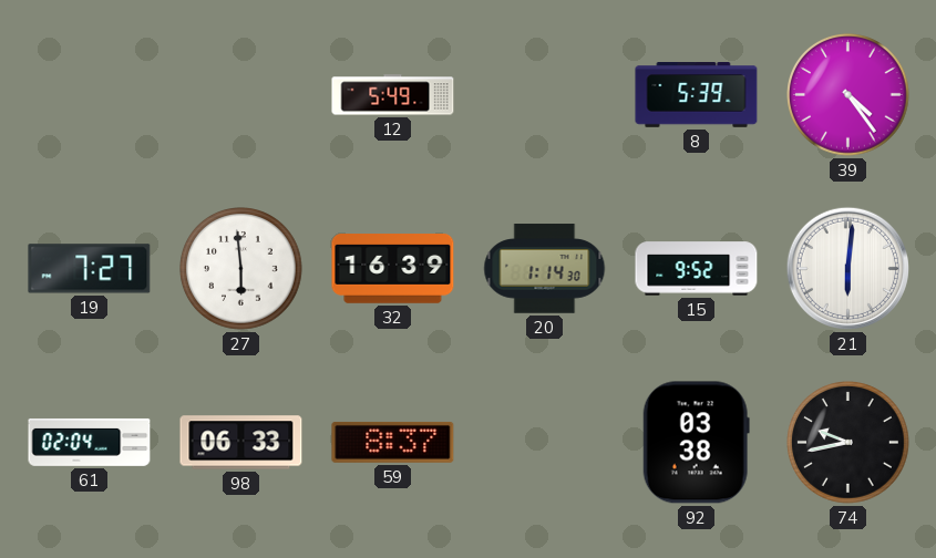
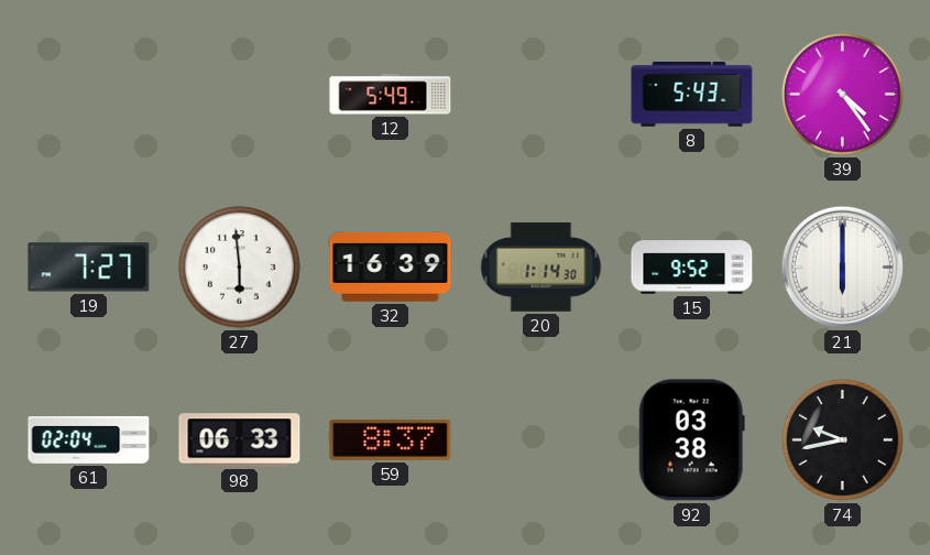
8: 5:39 -> 5:43
21: 6:01 -> 6:00
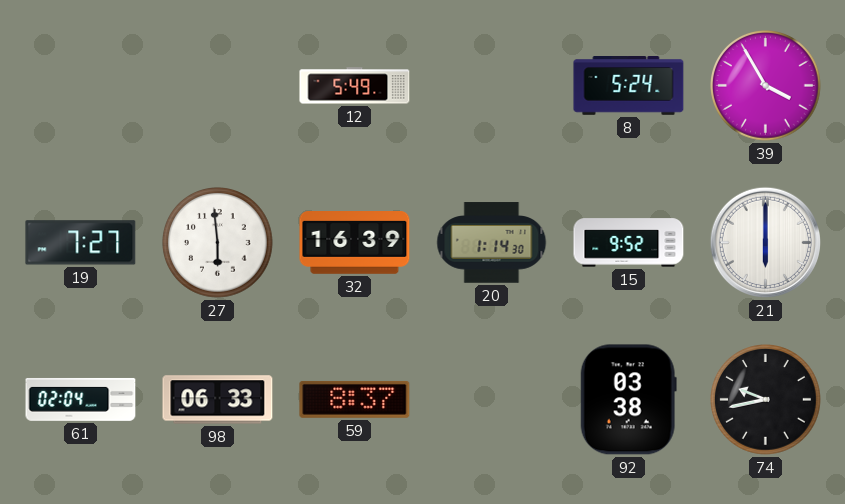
8: 5:43 -> 5:24
39: 4:24 -> 3:55
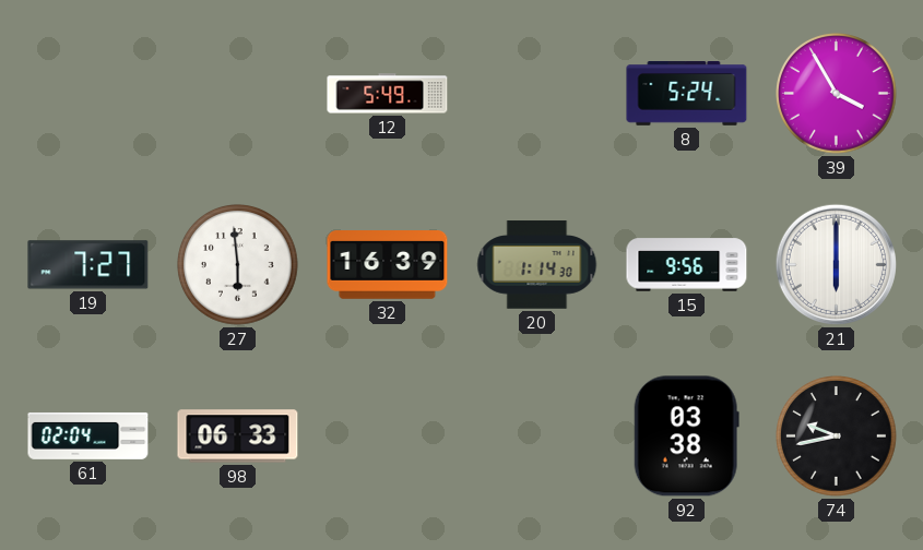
15: 9:52 -> 9:56
59: 8:37 -> none
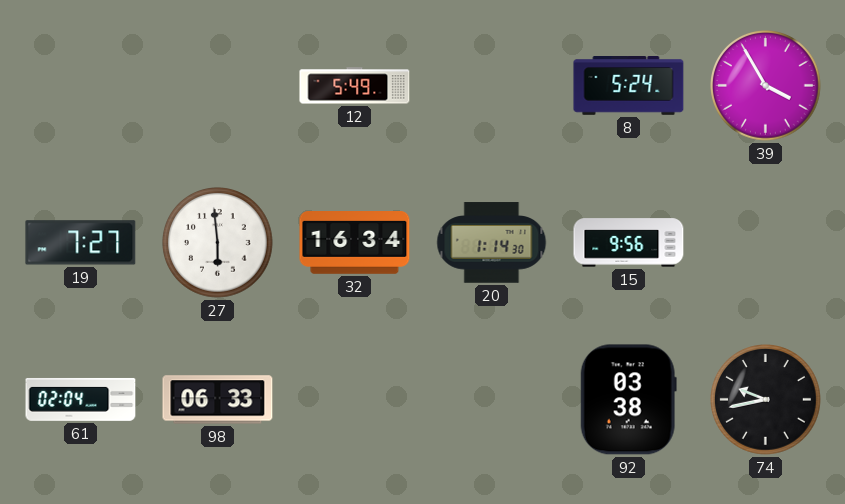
32: 16:39 -> 16:34
21: 6:00 -> none
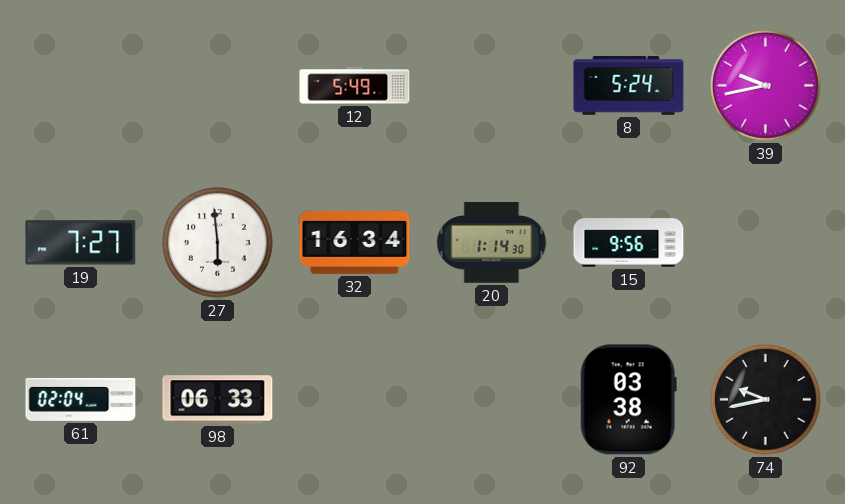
39: 3:55 -> 9:43
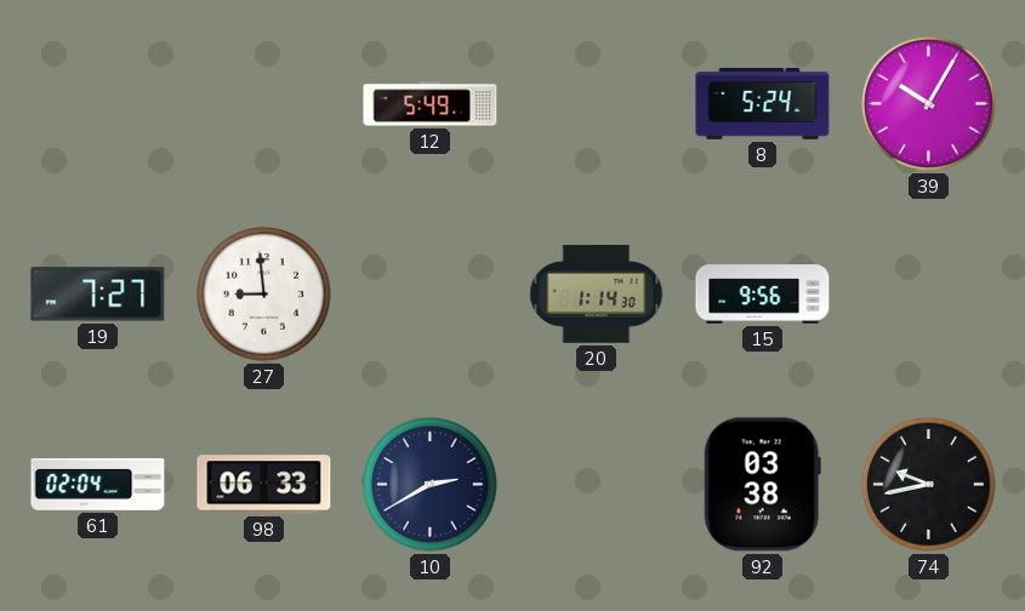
39: 9:43 -> 10:05
27: 5:59 -> 8:59
32: 16:34 -> none
10: none -> 2:40
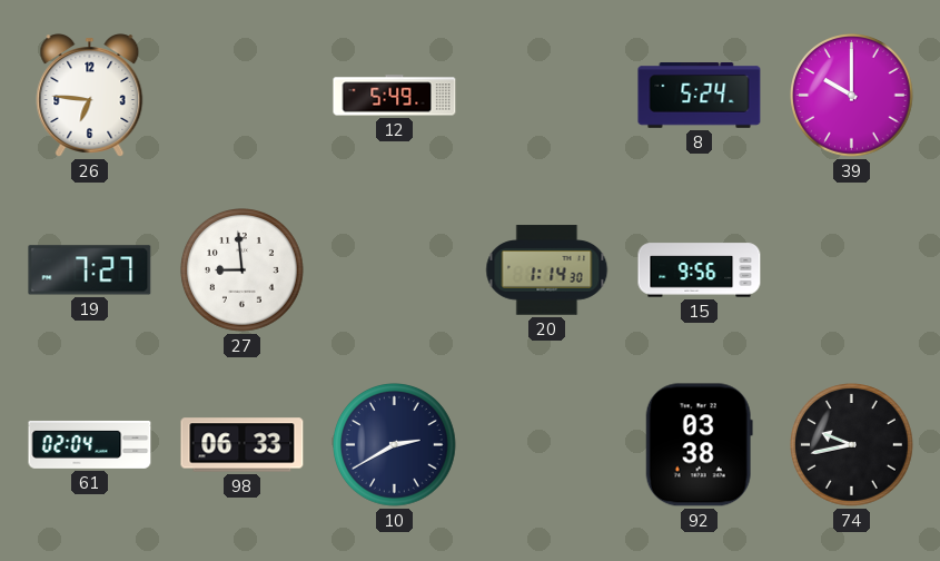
26: none -> 6:46
39: 10:05 -> 10:00
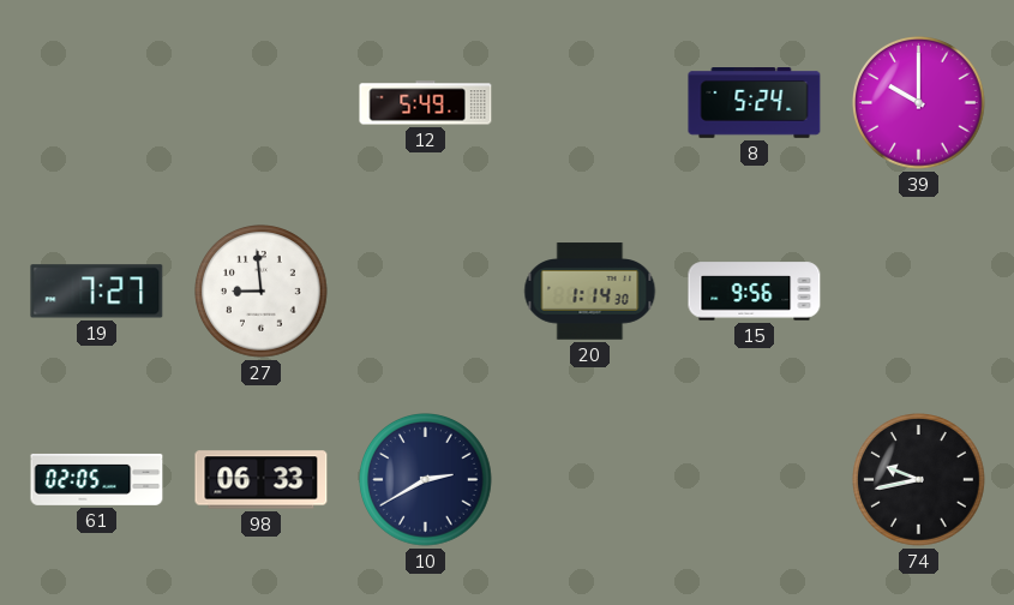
26: 6:46 -> none
61: 02:04 -> 02:05
92: 03:38 -> none
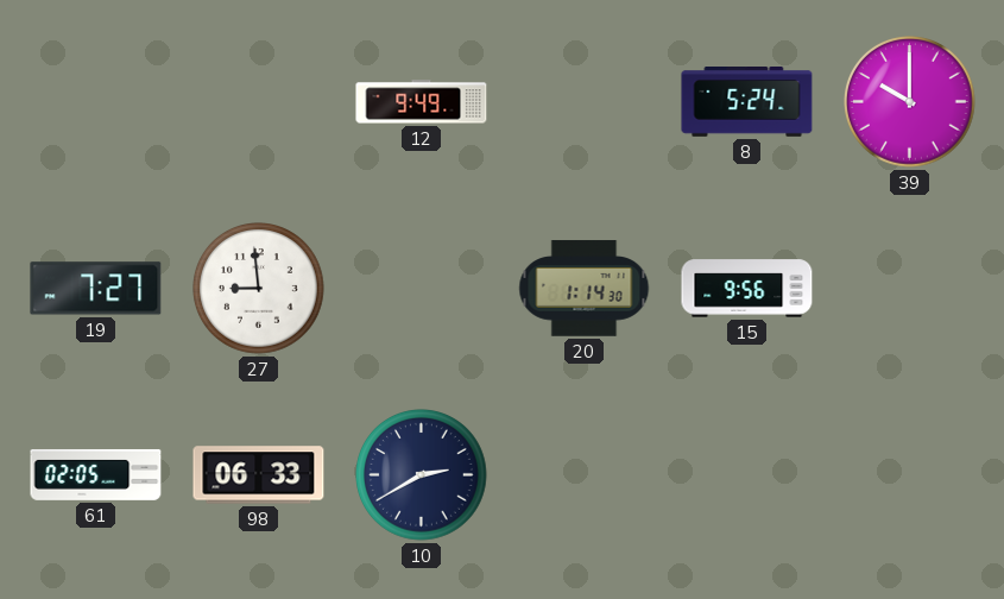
12: 5:49 -> 9:49
74: 9:43 -> none
